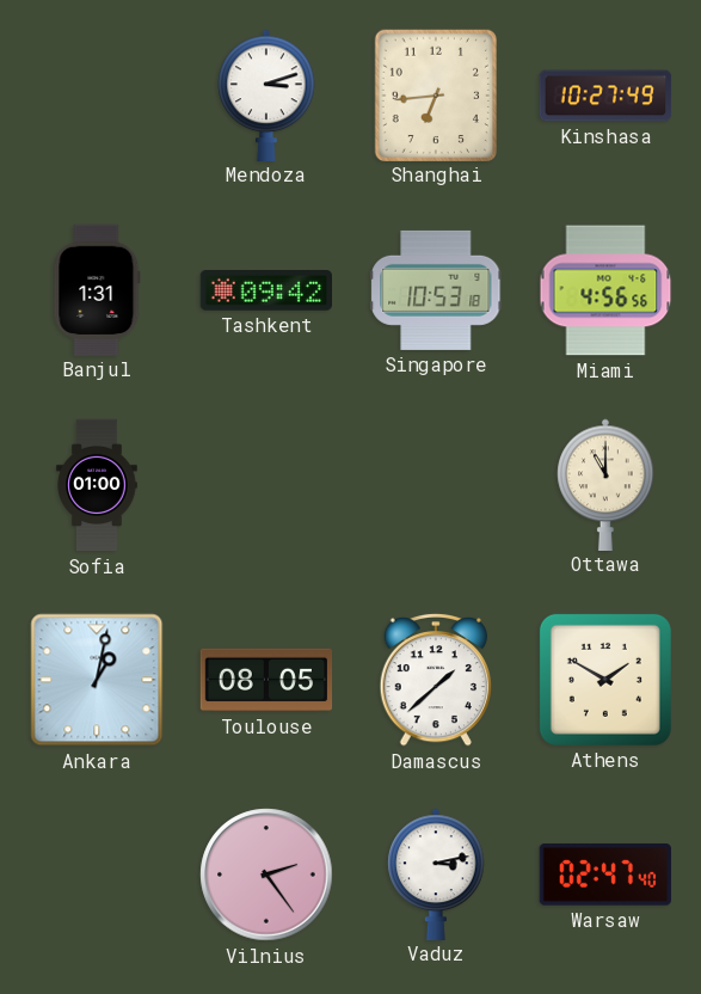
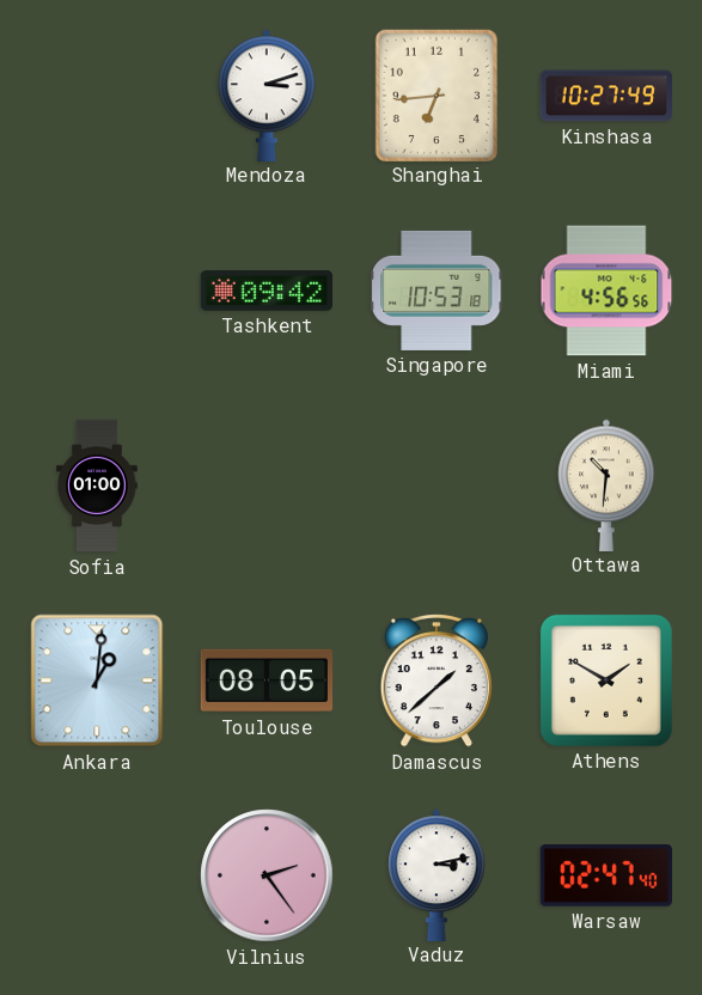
Banjul: 1:31 -> none
Ottawa: 11:00 -> 10:31
Ankara: 1:02 -> 1:01
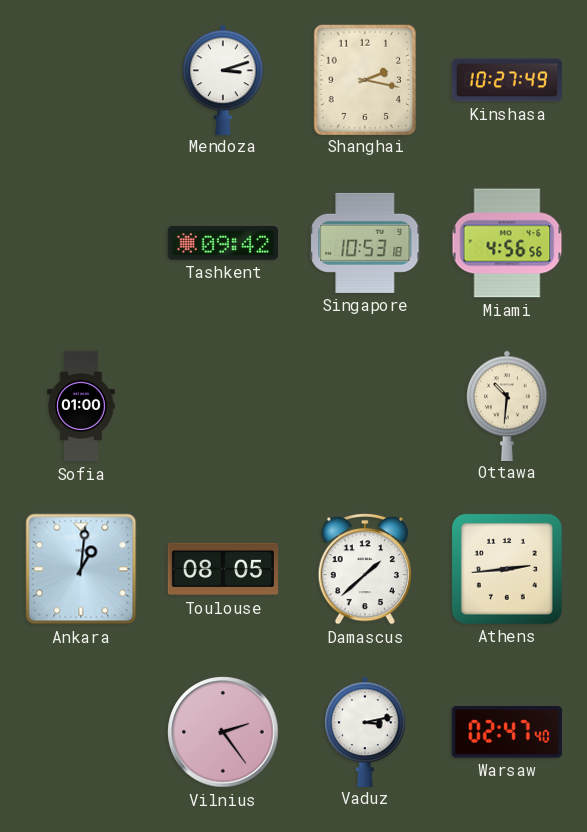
Shanghai: 6:44 -> 2:17
Athens: 1:50 -> 2:44
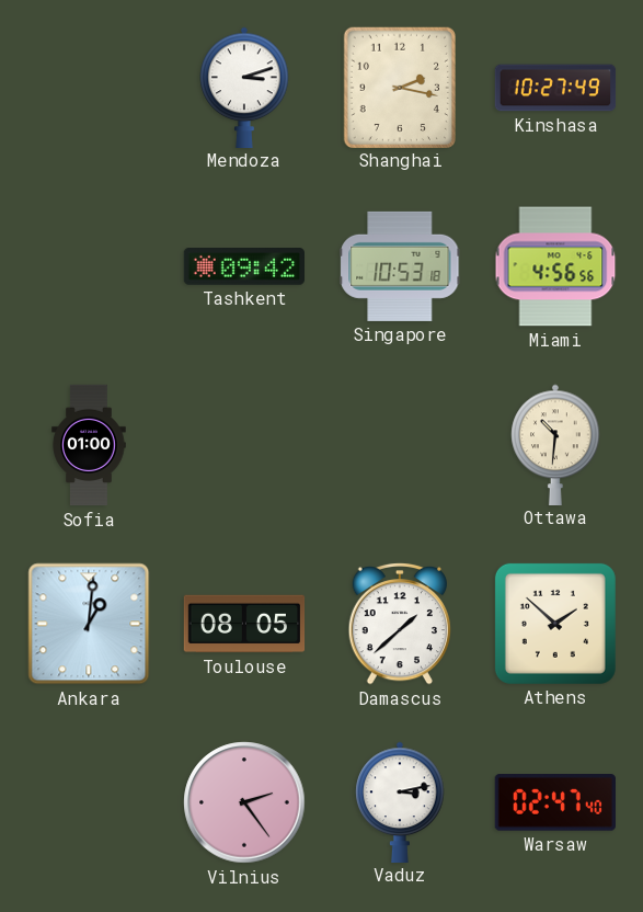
Athens: 2:44 -> 1:52
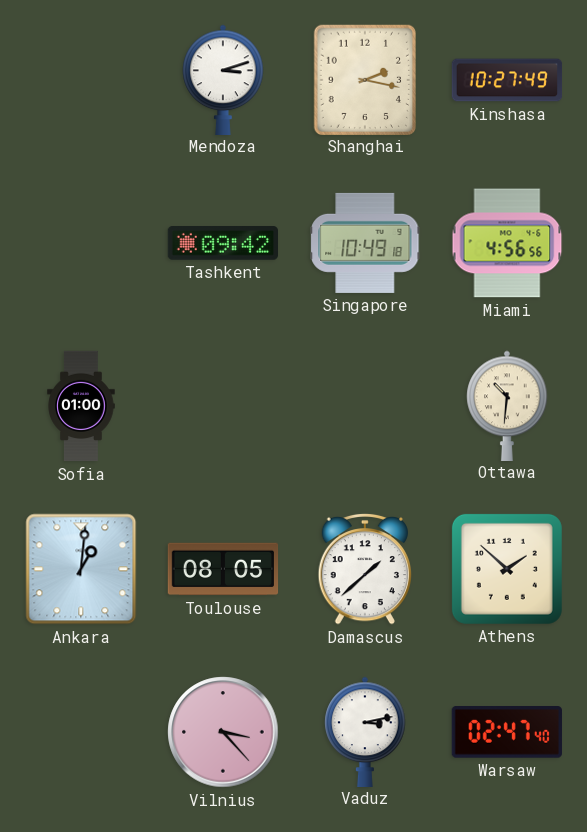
Singapore: 10:53 -> 10:49
Vilnius: 2:24 -> 3:23
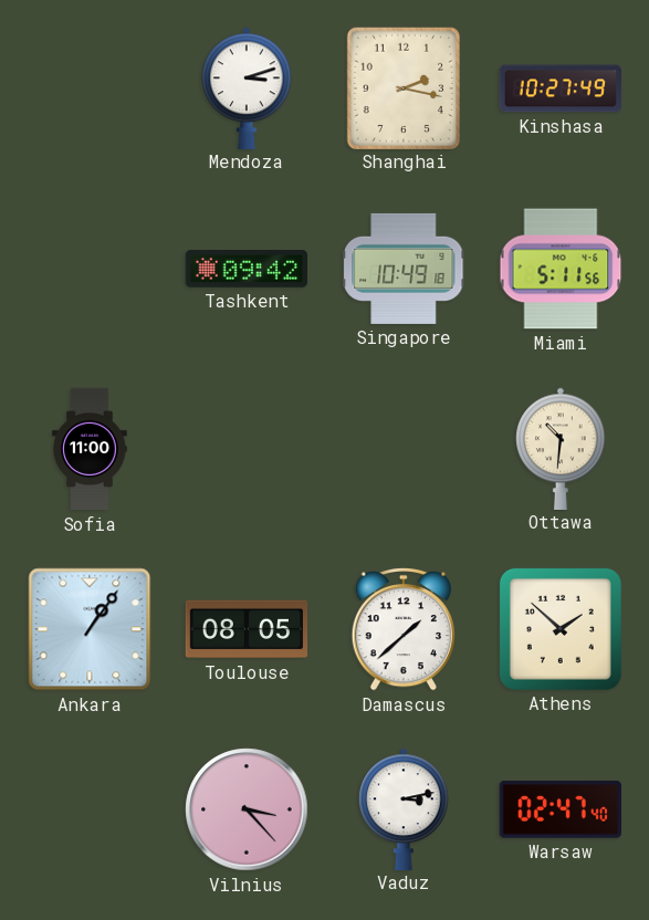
Miami: 4:56 -> 5:11
Sofia: 01:00 -> 11:00
Ankara: 1:01 -> 1:06
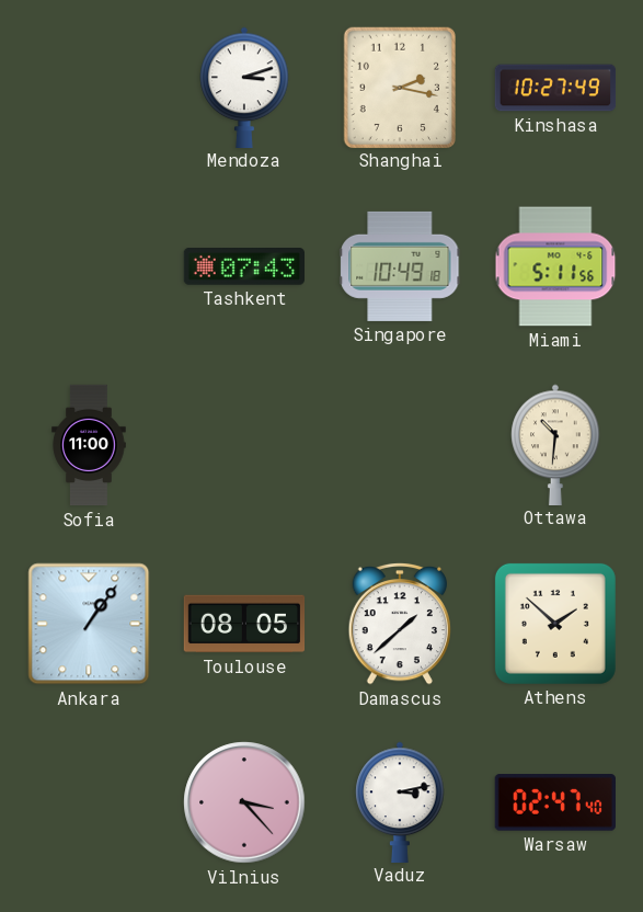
Tashkent: 09:42 -> 07:43
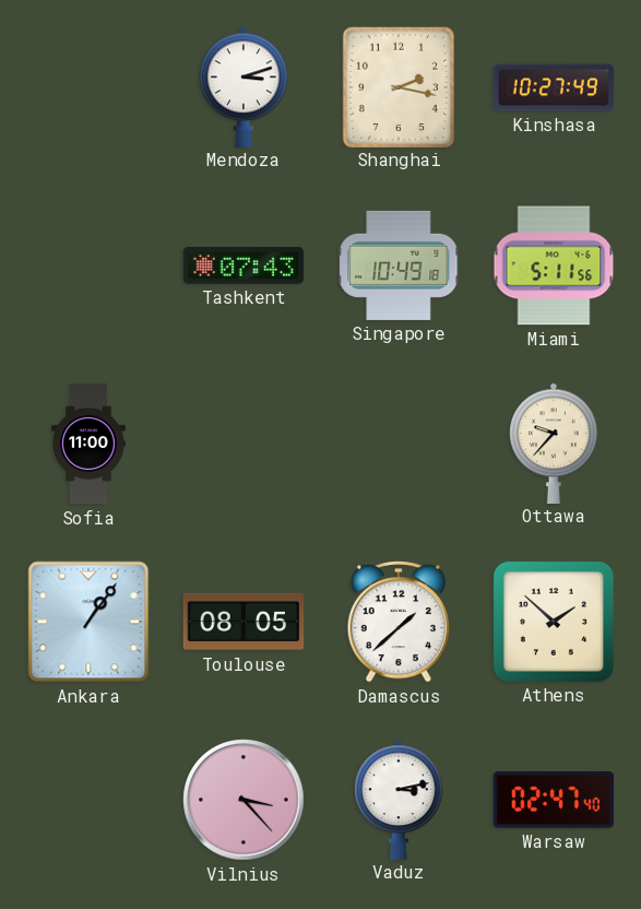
Ottawa: 10:31 -> 9:37
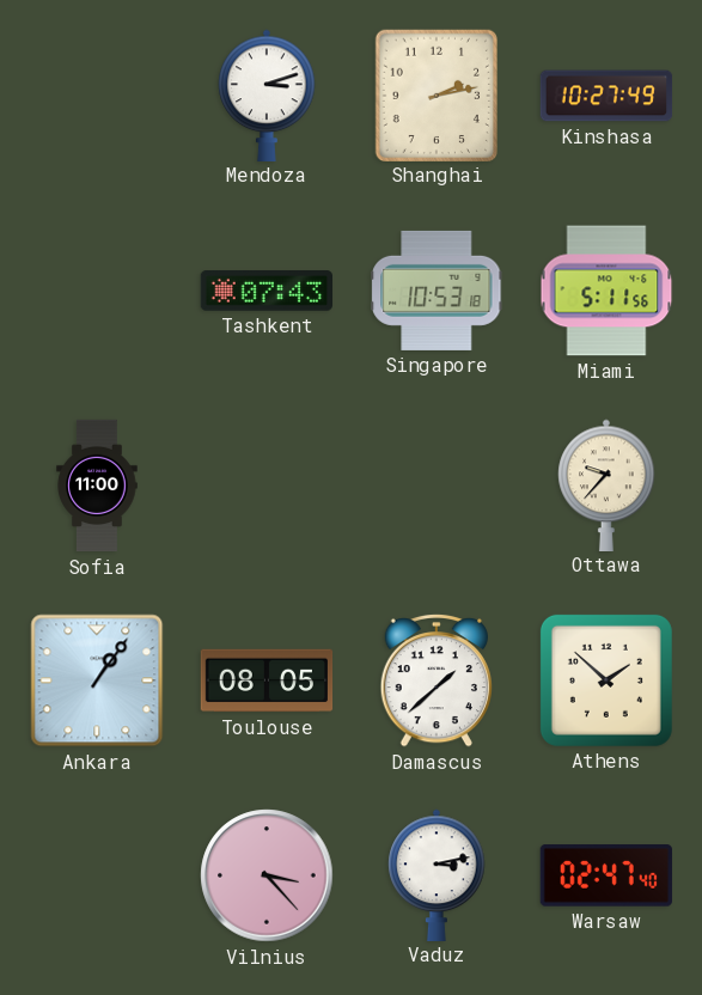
Shanghai: 2:17 -> 2:13
Singapore: 10:49 -> 10:53
